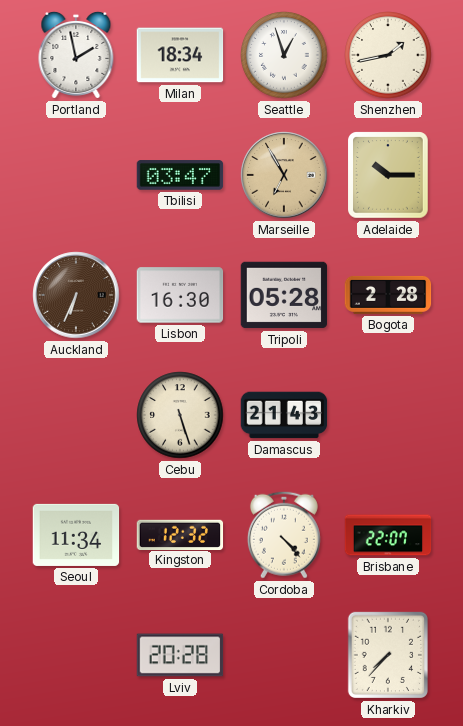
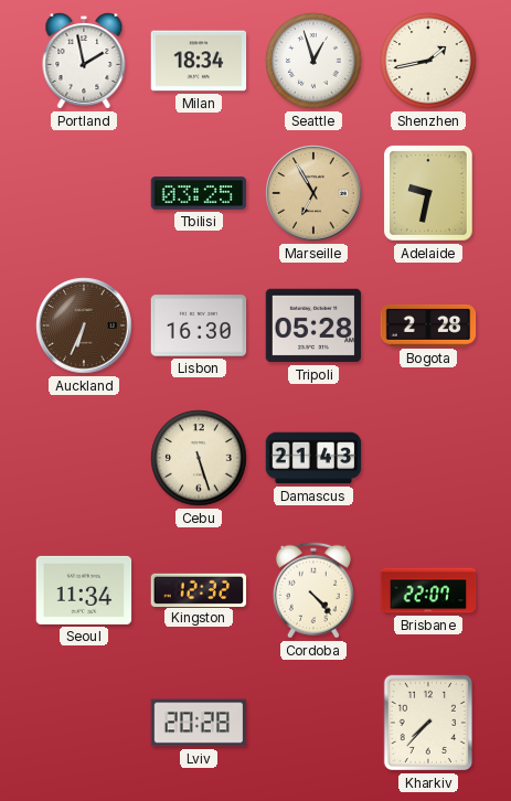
Tbilisi: 03:47 -> 03:25
Adelaide: 10:15 -> 9:32
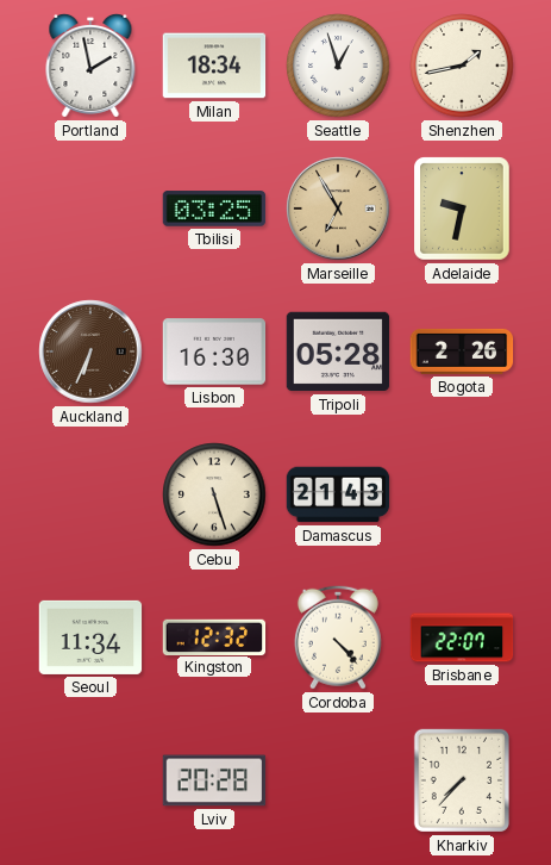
Bogota: 2:28 -> 2:26
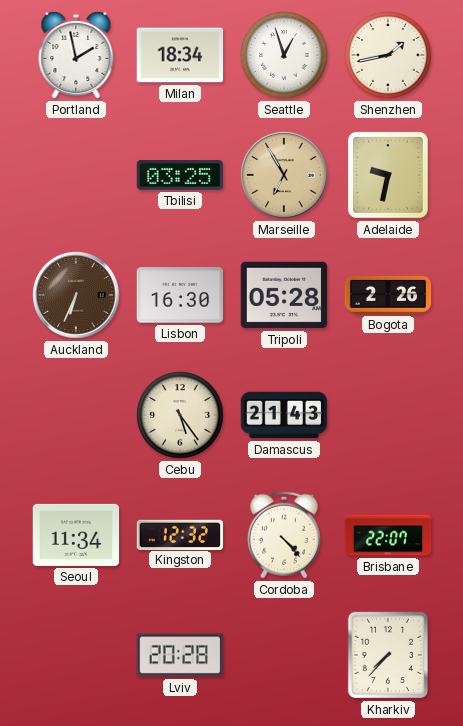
Cebu: 5:27 -> 5:24
